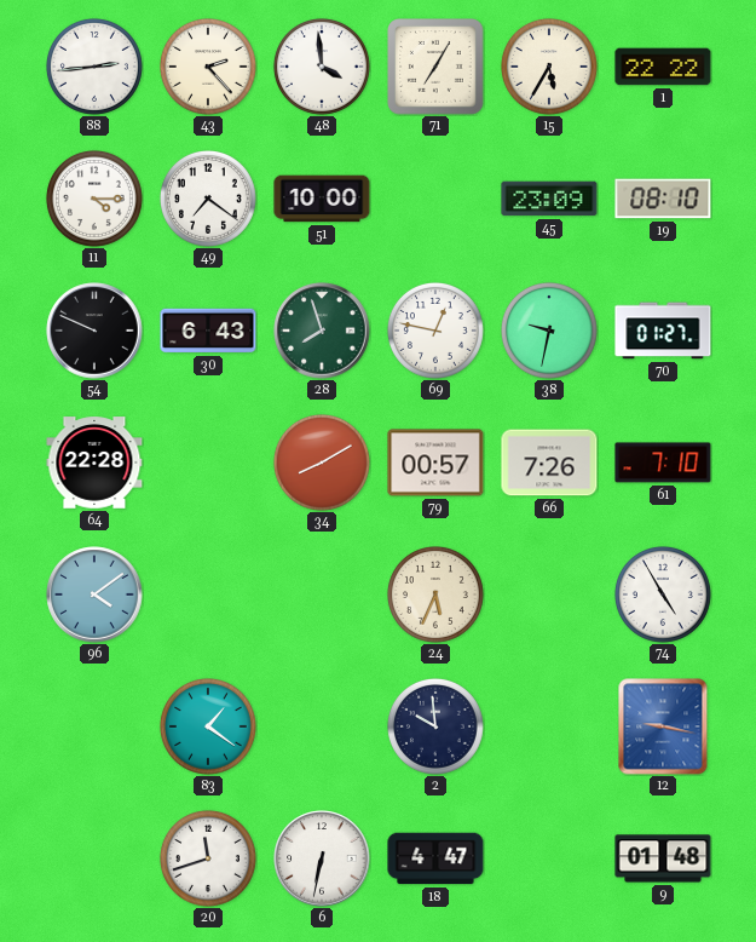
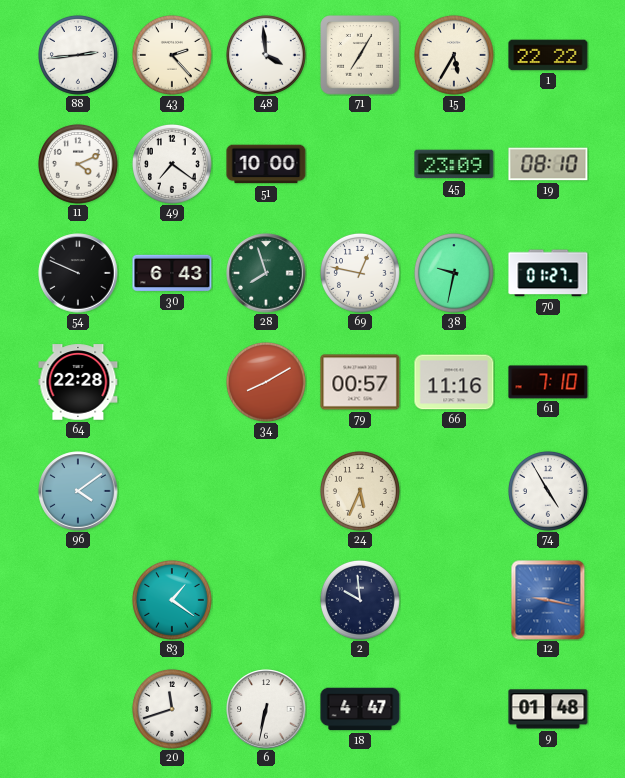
11: 4:15 -> 4:11
66: 7:26 -> 11:16
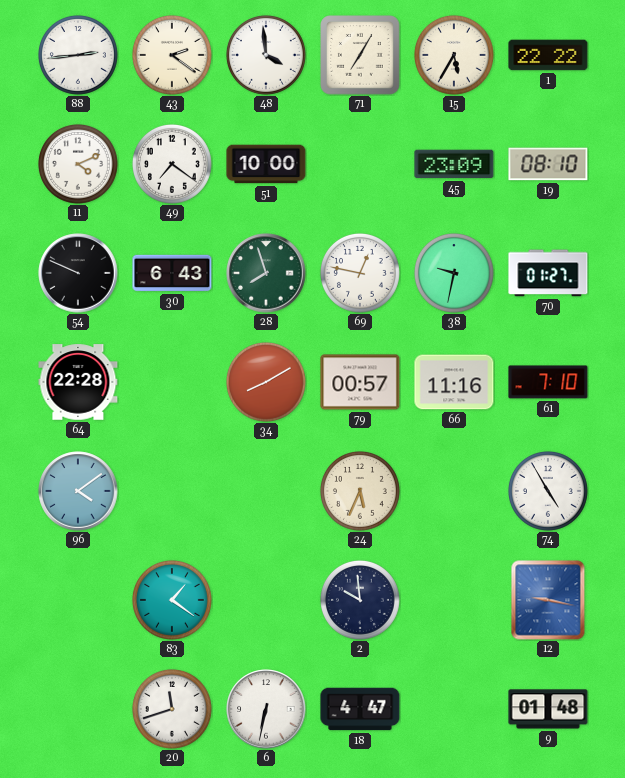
43: 2:23 -> 2:21
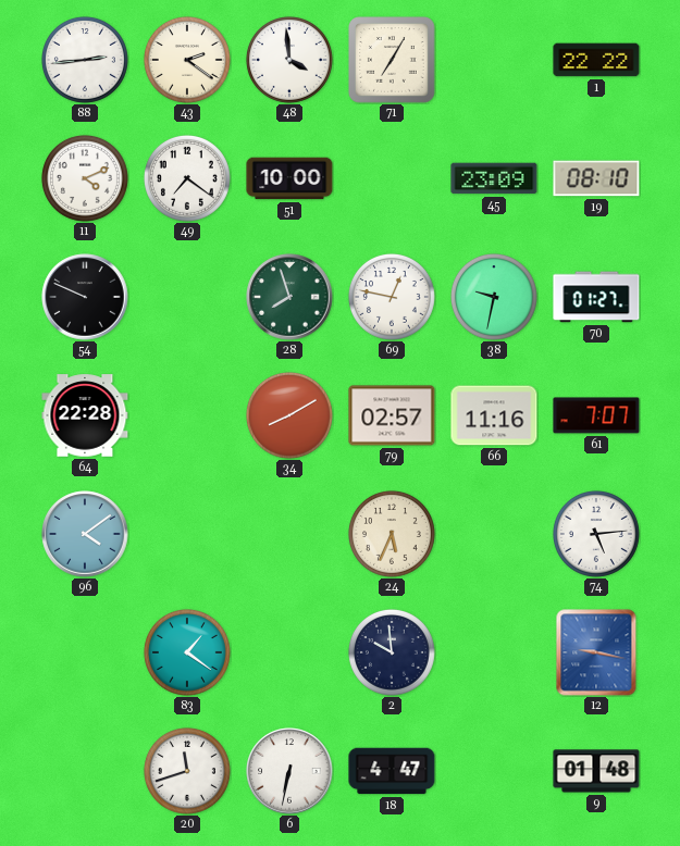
15: 5:35 -> none
30: 6:43 -> none
79: 00:57 -> 02:57
61: 7:10 -> 7:07
74: 4:55 -> 5:14
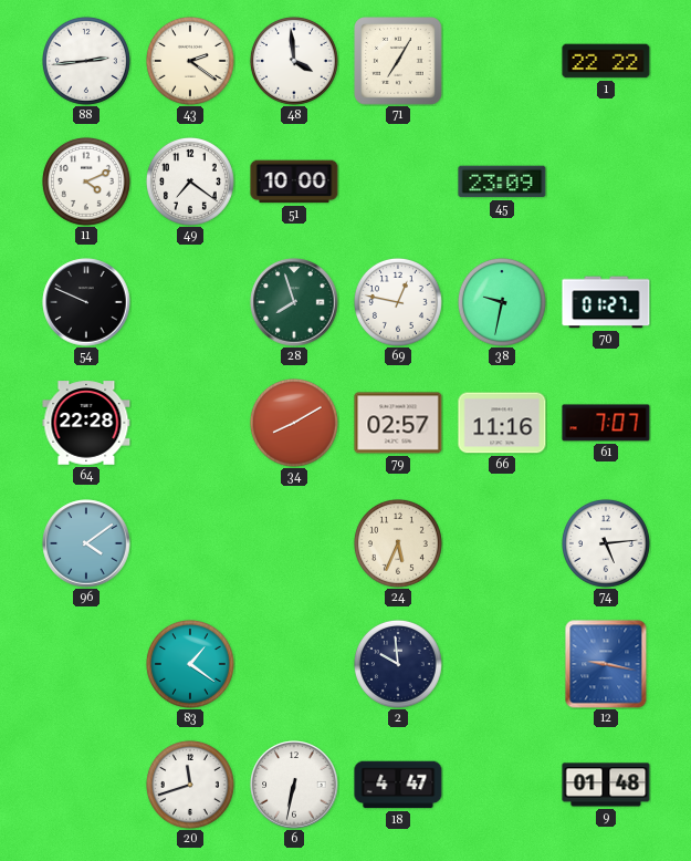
19: 08:10 -> none
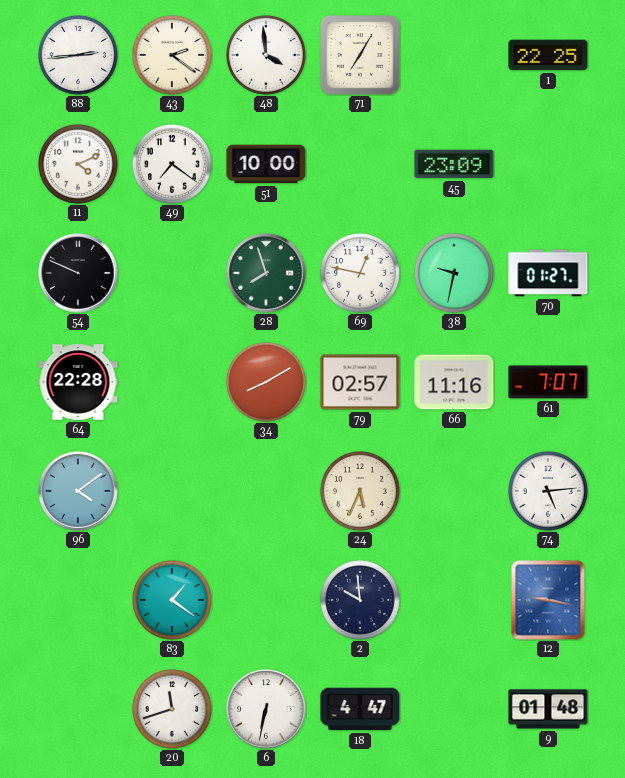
1: 22:22 -> 22:25
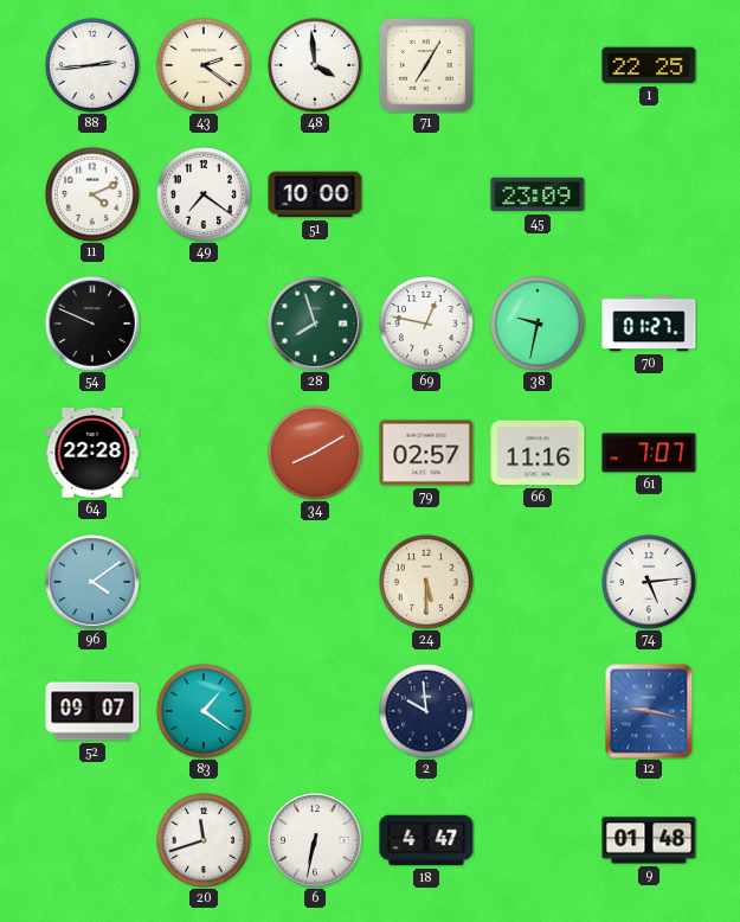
24: 5:34 -> 5:30
52: none -> 09:07
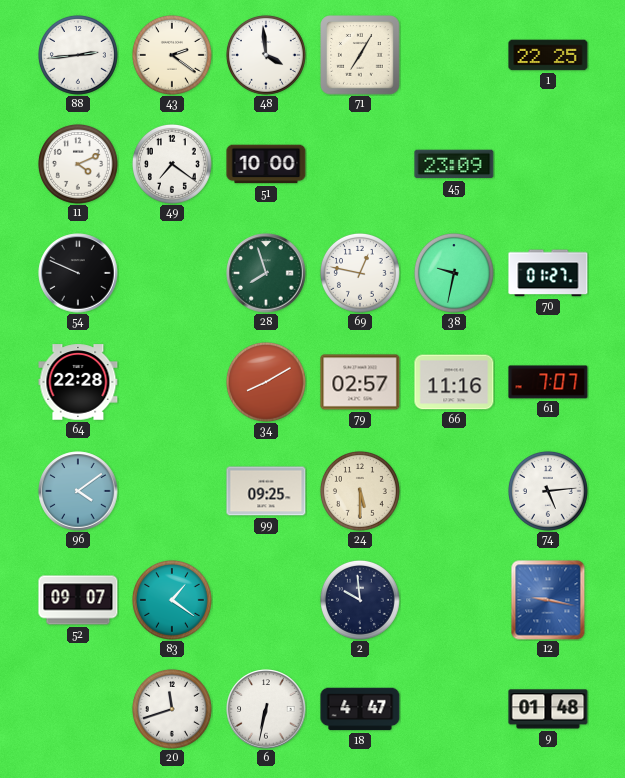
99: none -> 09:25
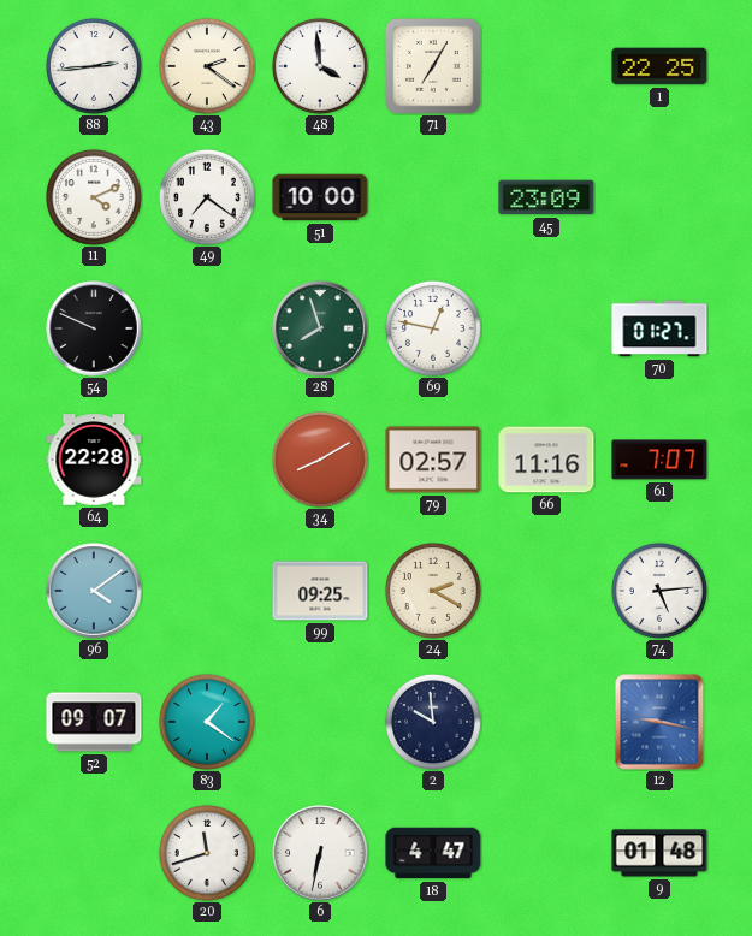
38: 9:32 -> none
24: 5:30 -> 2:20
